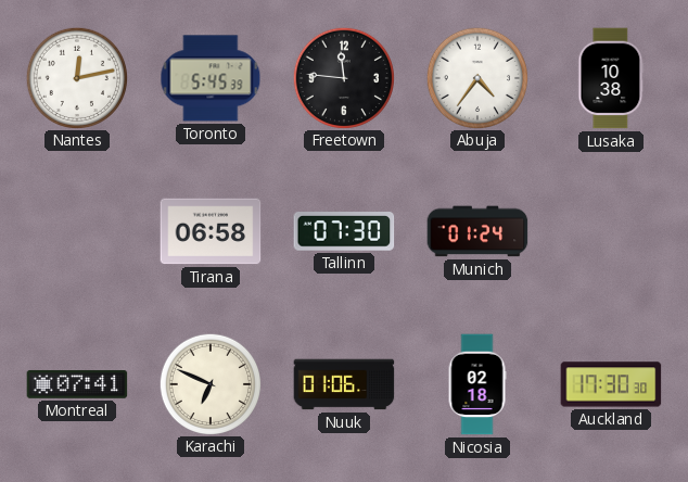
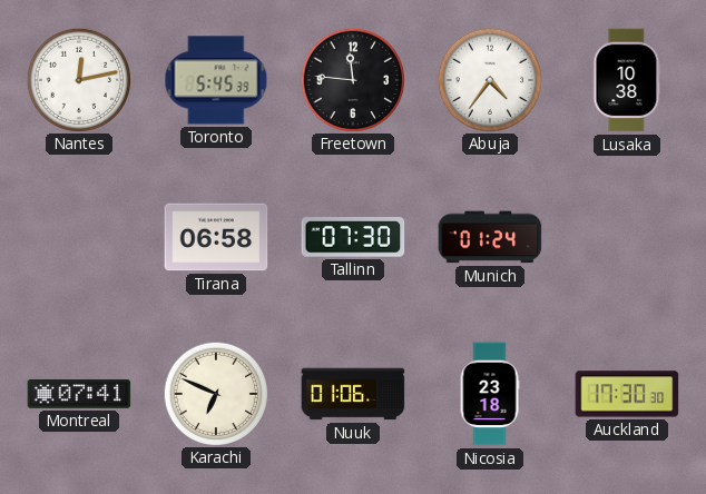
Nicosia: 02:18 -> 23:18
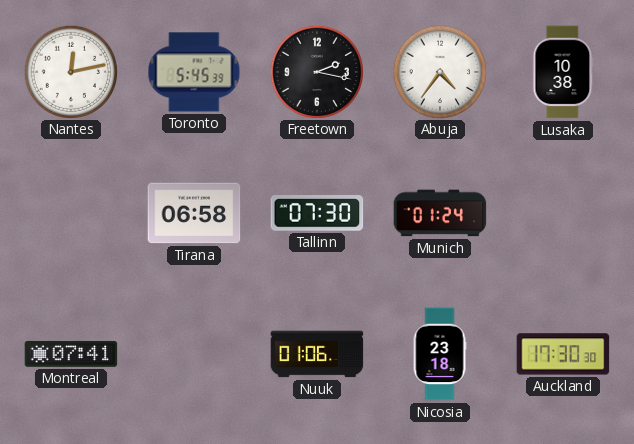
Freetown: 11:46 -> 2:17
Karachi: 6:49 -> none
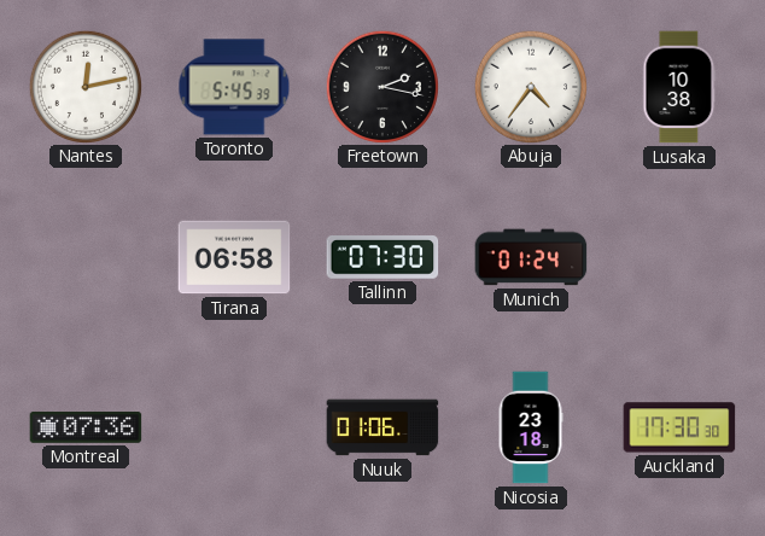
Montreal: 07:41 -> 07:36
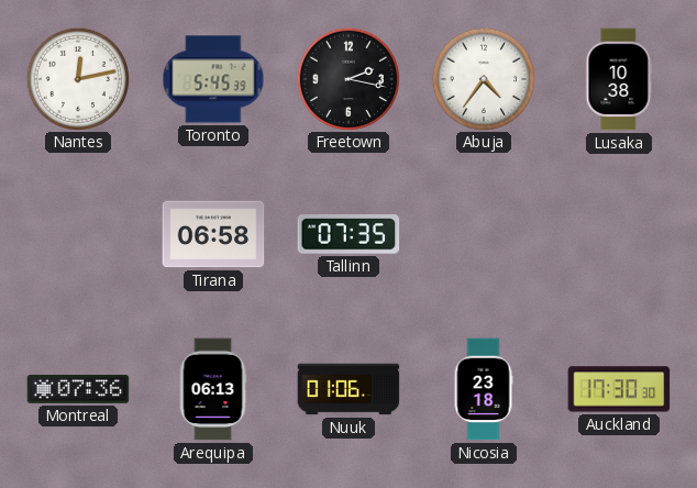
Tallinn: 07:30 -> 07:35
Munich: 01:24 -> none
Arequipa: none -> 06:13
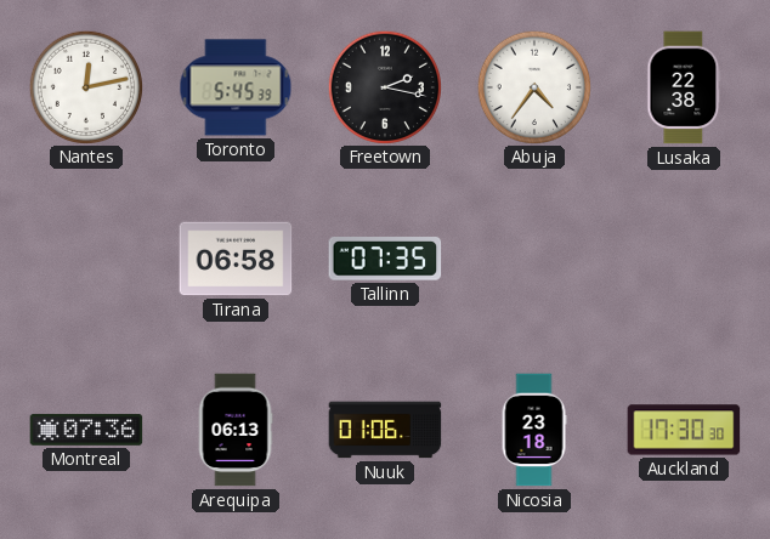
Lusaka: 10:38 -> 22:38
